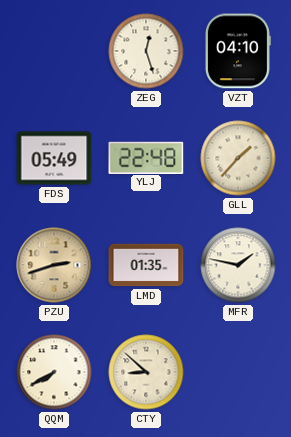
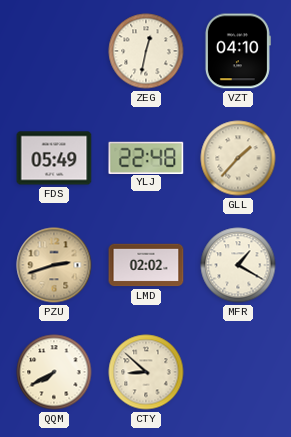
ZEG: 12:27 -> 12:32
LMD: 01:35 -> 02:02
MFR: 1:47 -> 1:20
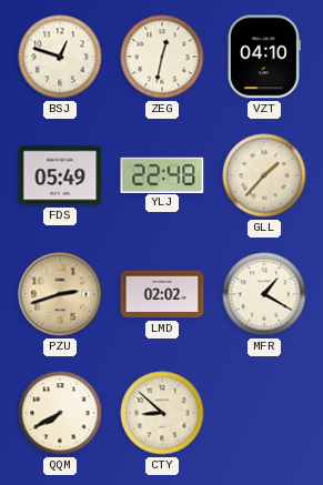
BSJ: none -> 12:48
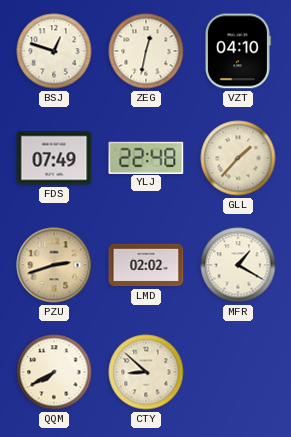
FDS: 05:49 -> 07:49
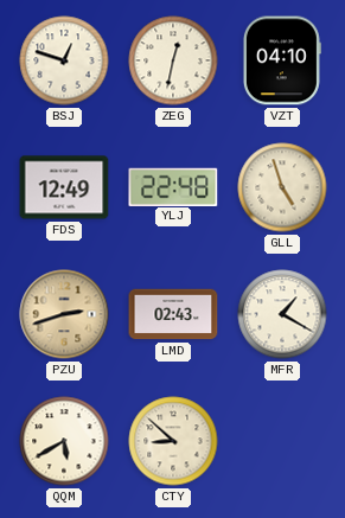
FDS: 07:49 -> 12:49
GLL: 1:37 -> 4:57
LMD: 02:02 -> 02:43
QQM: 7:40 -> 5:40
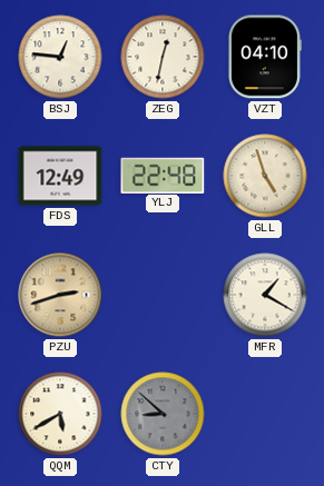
BSJ: 12:48 -> 12:46
LMD: 02:43 -> none
CTY dial: cream -> grey
